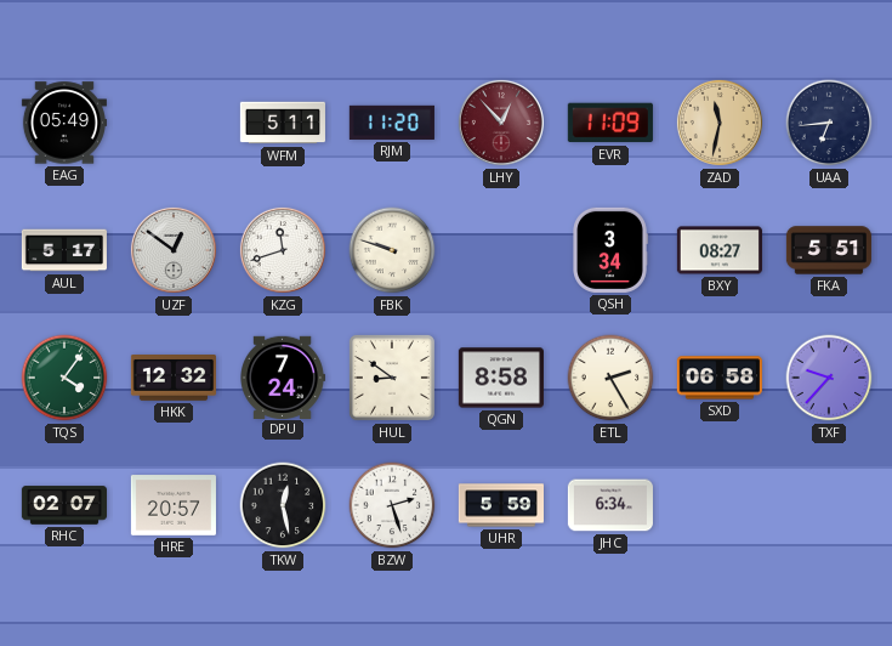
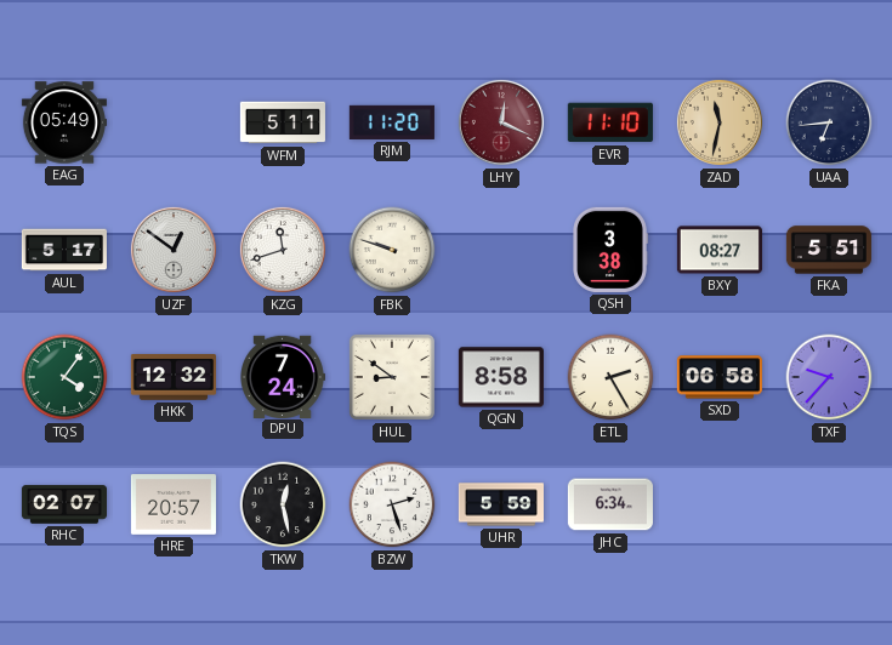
LHY: 12:53 -> 12:19
EVR: 11:09 -> 11:10
QSH: 3:34 -> 3:38
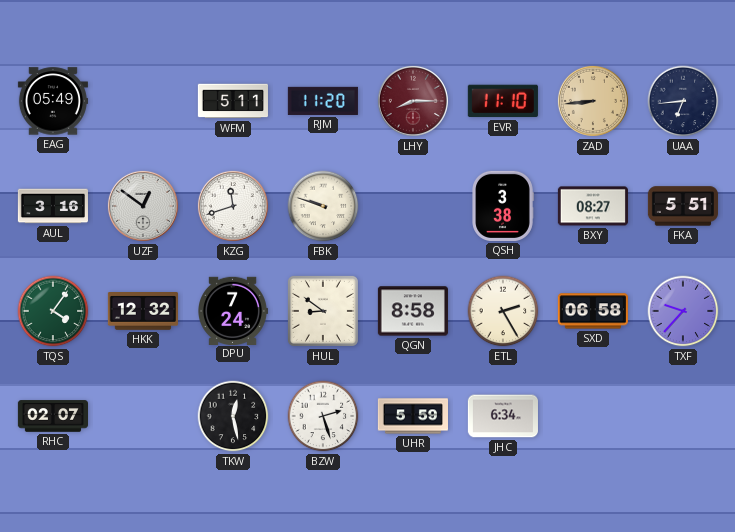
LHY: 12:19 -> 8:15
ZAD: 11:32 -> 8:44
AUL: 5:17 -> 3:16
HRE: 20:57 -> none
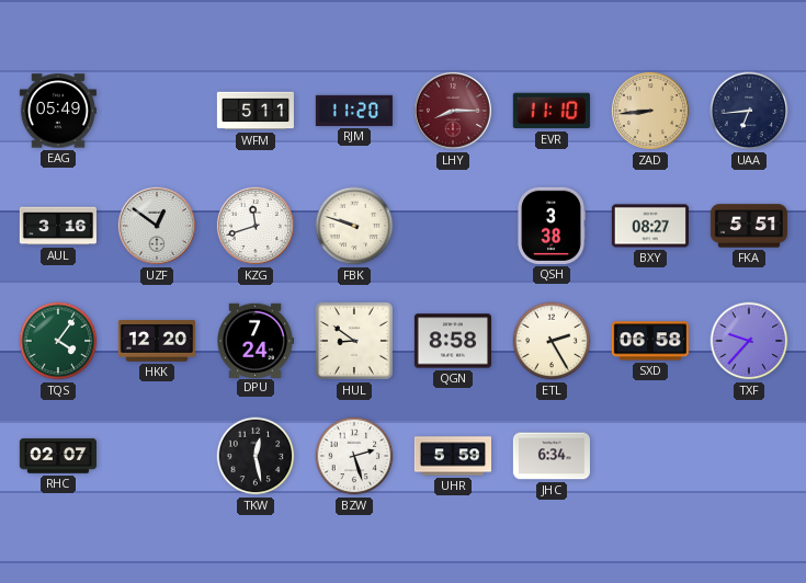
HKK: 12:32 -> 12:20
